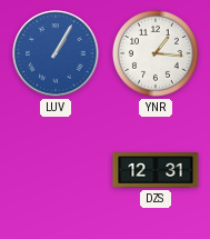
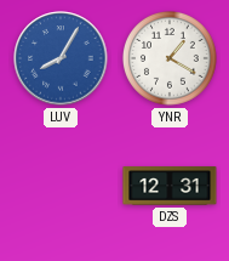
LUV: 1:05 -> 8:05
YNR: 1:16 -> 1:20
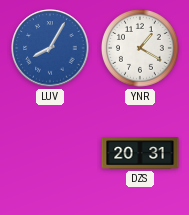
DZS: 12:31 -> 20:31
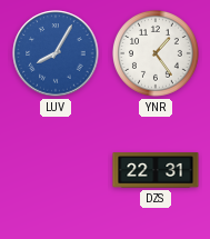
YNR: 1:20 -> 1:24
DZS: 20:31 -> 22:31
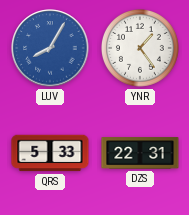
QRS: none -> 5:33
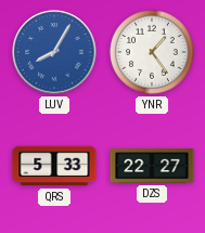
DZS: 22:31 -> 22:27
